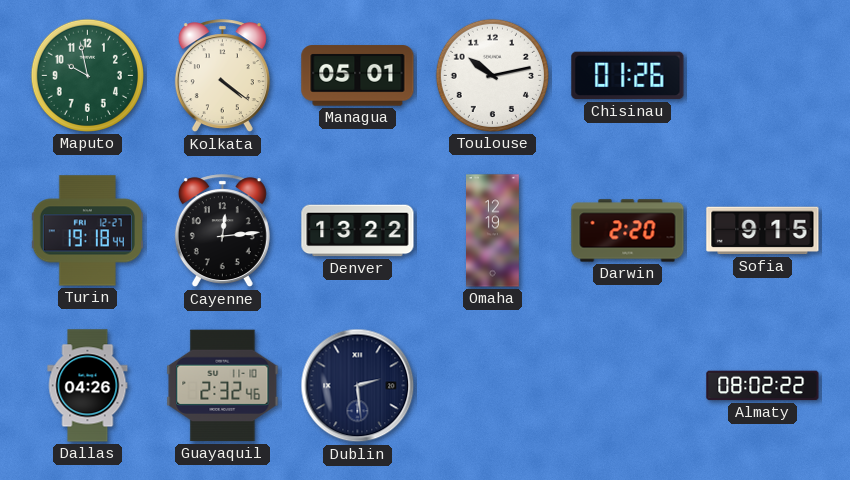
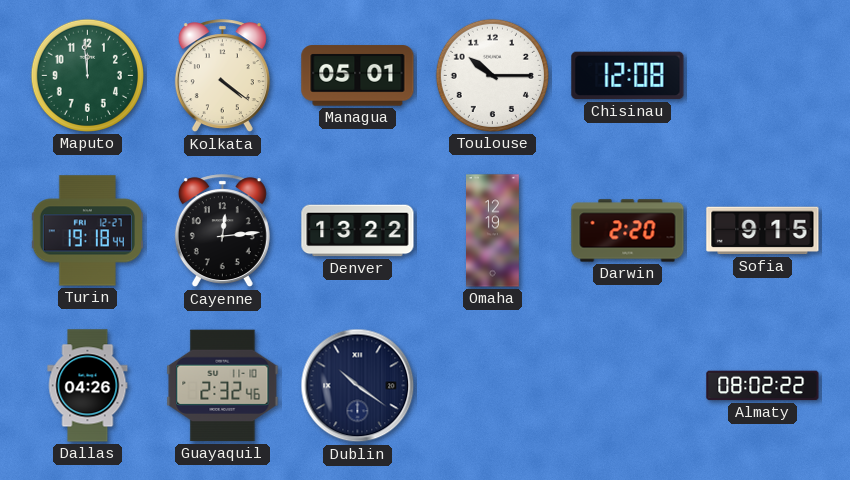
Maputo: 9:58 -> 11:59
Toulouse: 10:13 -> 10:15
Chisinau: 01:26 -> 12:08
Dublin: 2:29 -> 10:21
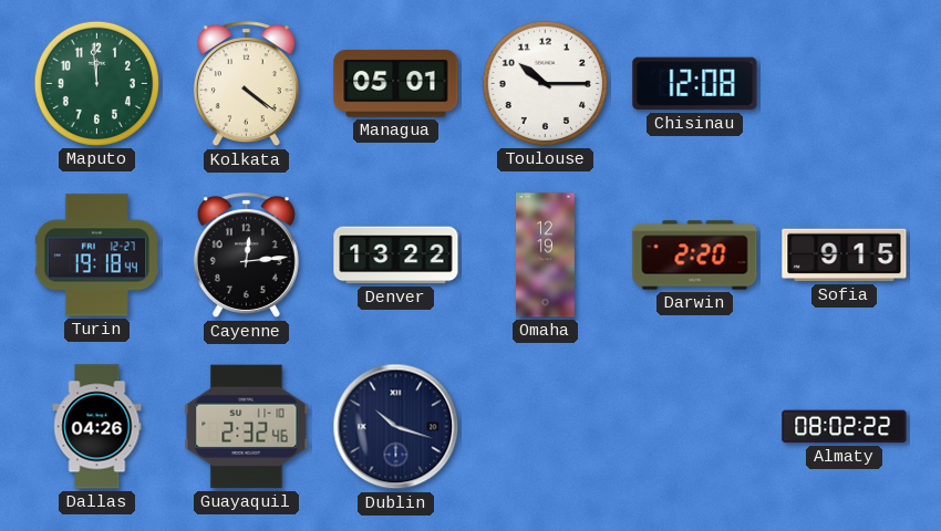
Dublin: 10:21 -> 10:18
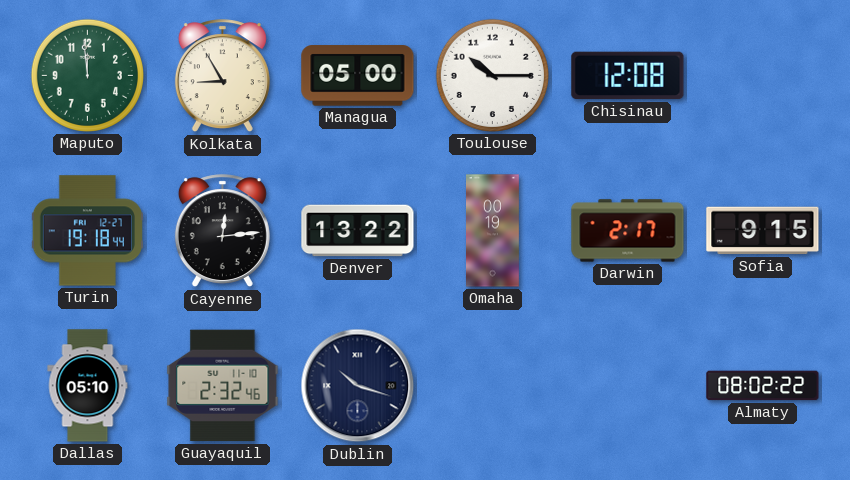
Kolkata: 4:21 -> 8:55
Managua: 05:01 -> 05:00
Omaha: 12:19 -> 00:19
Darwin: 2:20 -> 2:17
Dallas: 04:26 -> 05:10
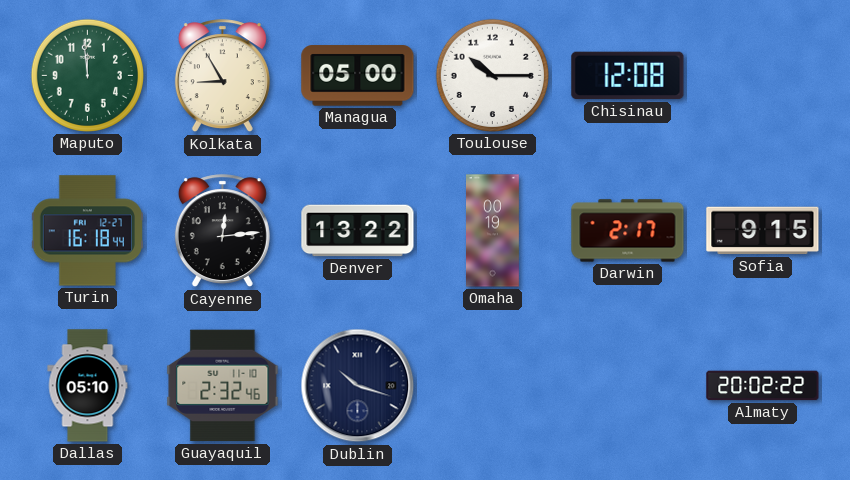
Turin: 19:18 -> 16:18
Almaty: 08:02 -> 20:02
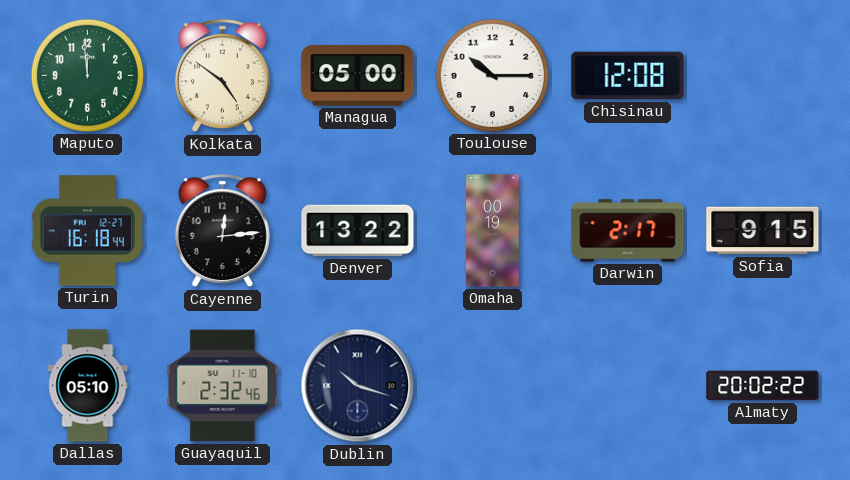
Kolkata: 8:55 -> 4:51
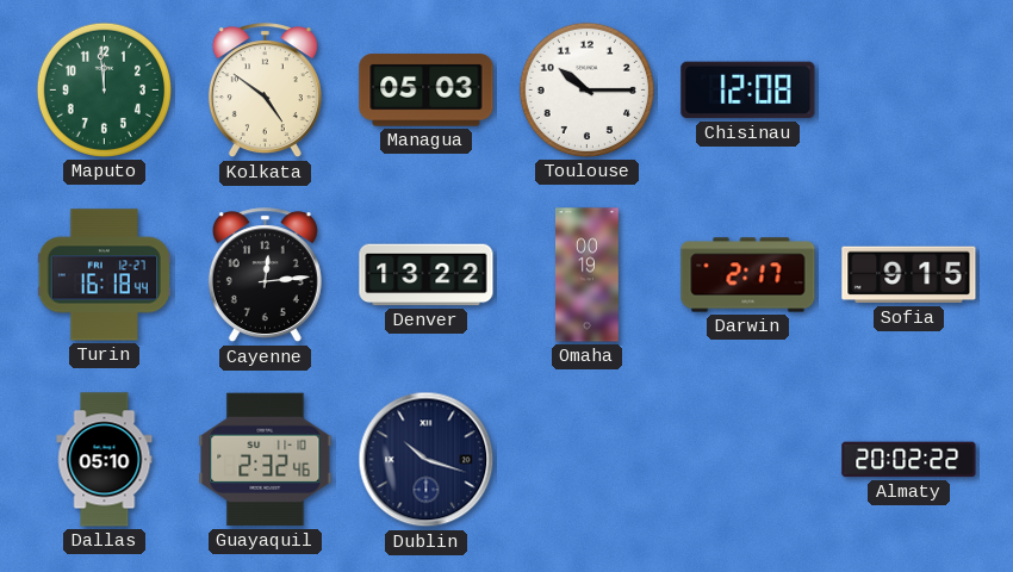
Managua: 05:00 -> 05:03
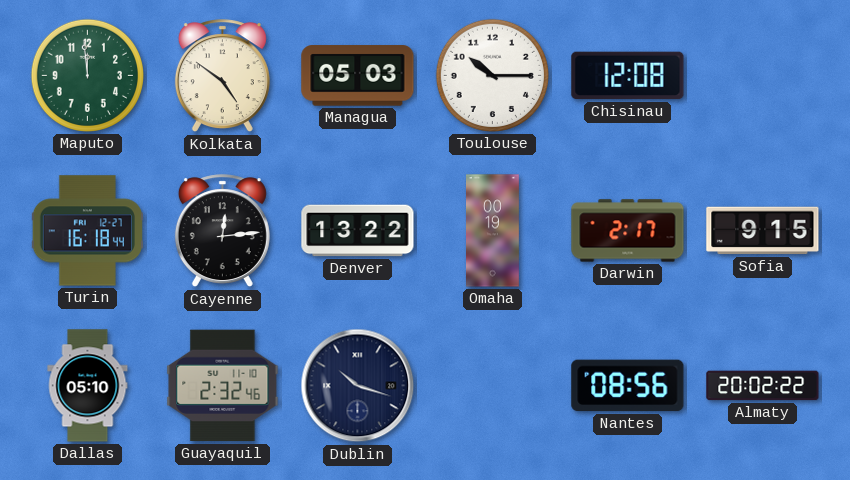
Nantes: none -> 08:56
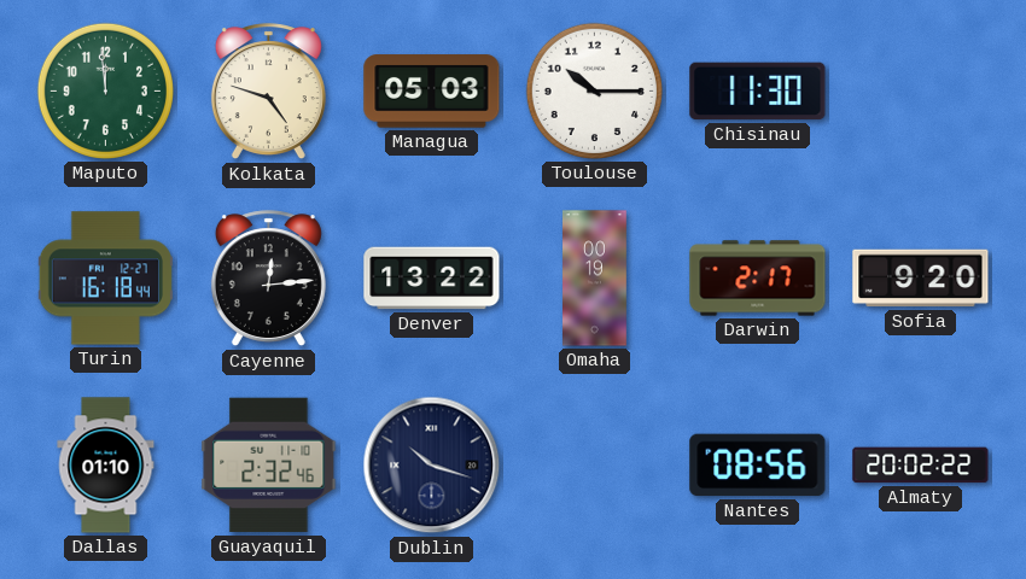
Kolkata: 4:51 -> 4:48
Chisinau: 12:08 -> 11:30
Sofia: 9:15 -> 9:20
Dallas: 05:10 -> 01:10
